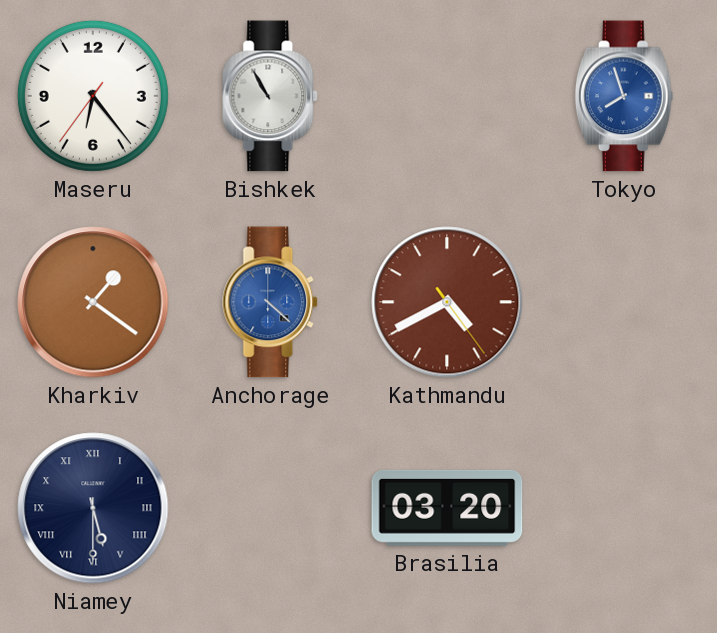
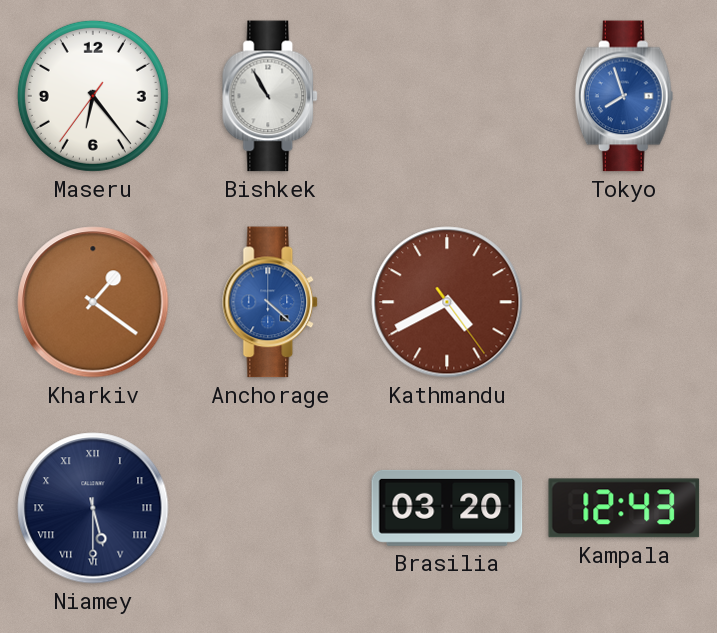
Kampala: none -> 12:43
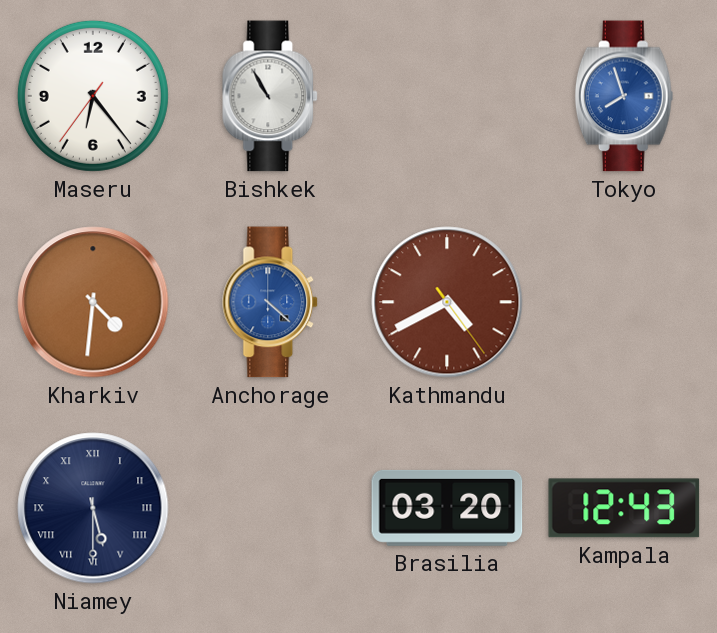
Kharkiv: 1:21 -> 4:31
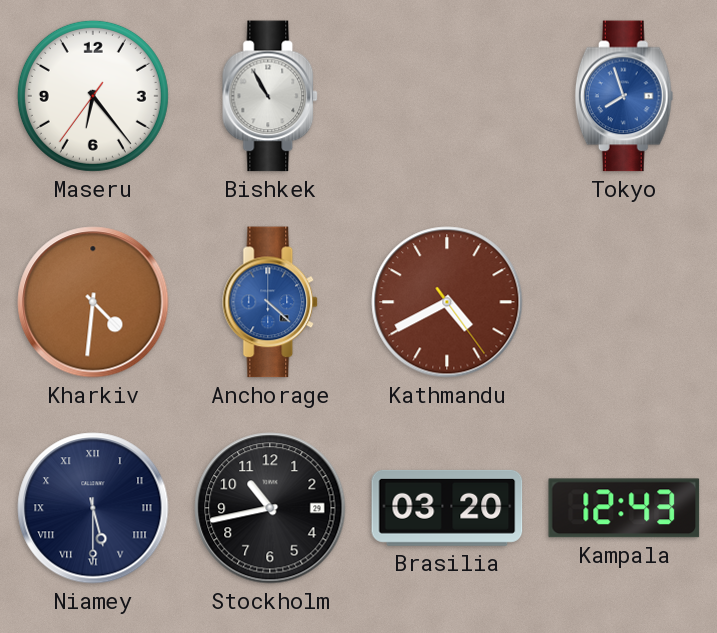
Stockholm: none -> 10:43
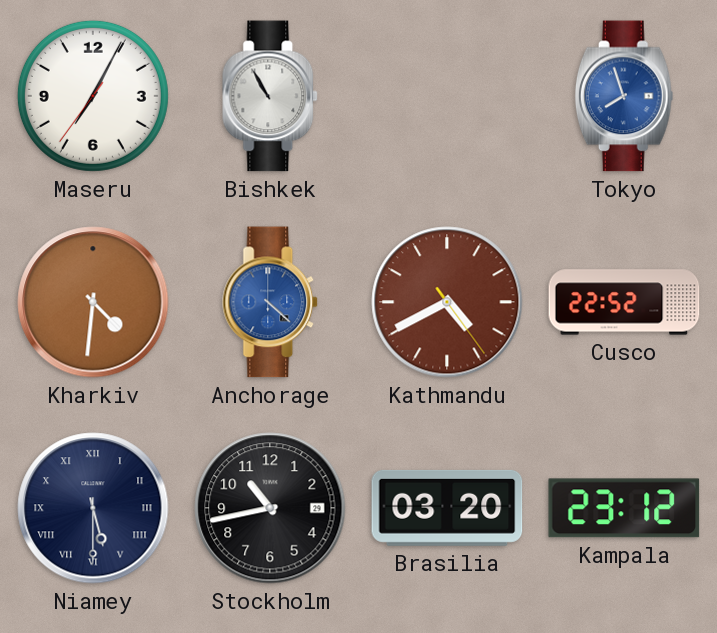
Maseru: 6:23 -> 7:04
Cusco: none -> 22:52
Kampala: 12:43 -> 23:12
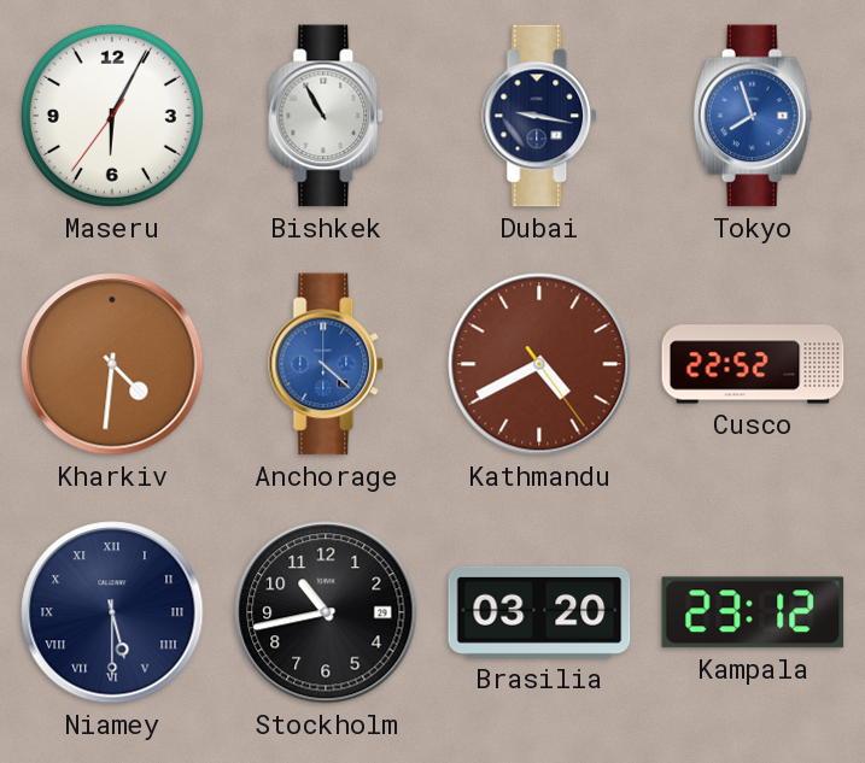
Maseru: 7:04 -> 6:04
Dubai: none -> 9:17
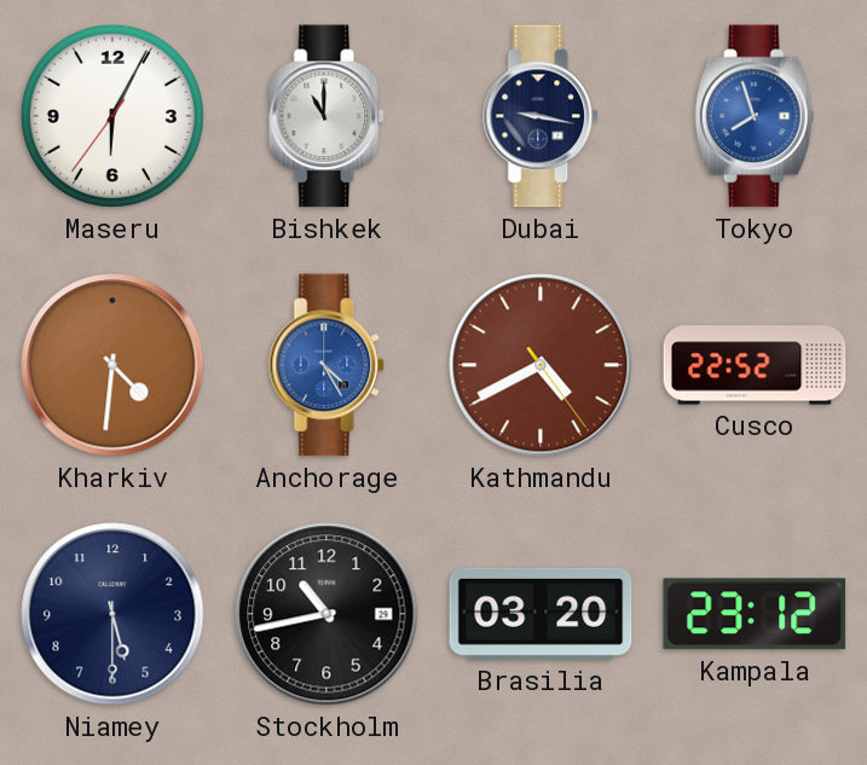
Bishkek: 10:55 -> 11:00
Anchorage: 4:22 -> 4:25
Niamey numerals: Roman -> Arabic
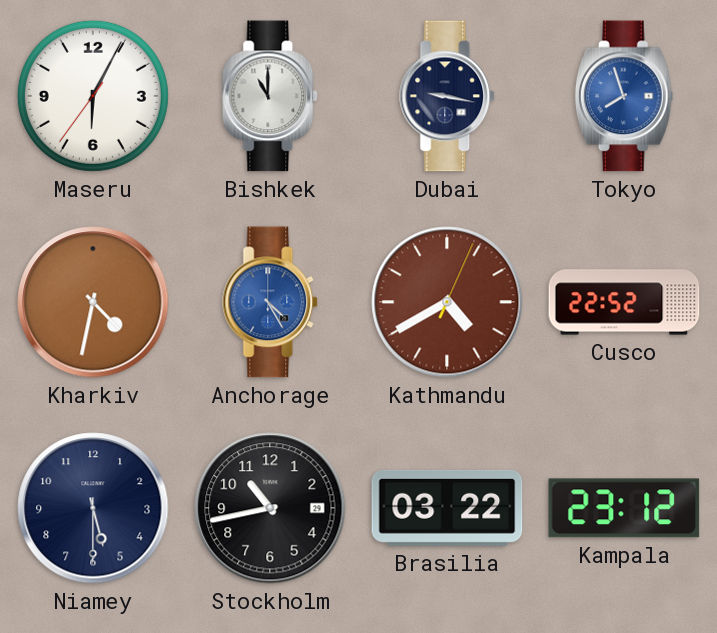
Kharkiv: 4:31 -> 4:32
Kathmandu: 4:40:24 -> 4:40:04
Brasilia: 03:20 -> 03:22
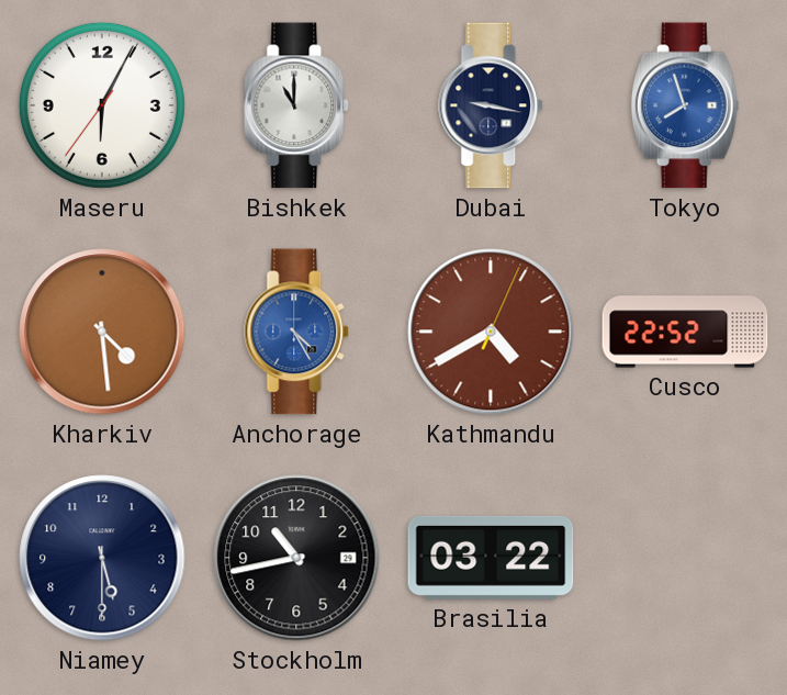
Kharkiv: 4:32 -> 4:29
Kampala: 23:12 -> none
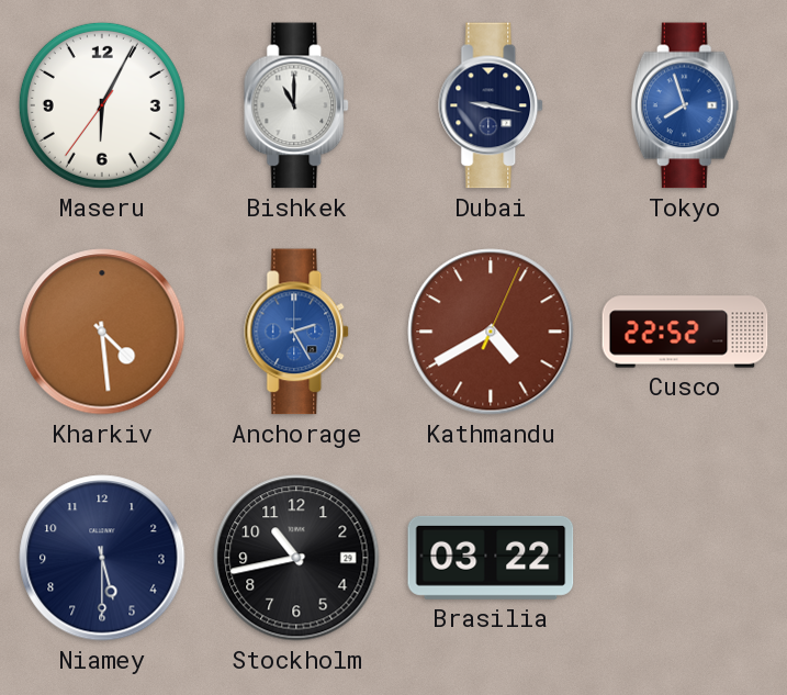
Anchorage: 4:25 -> 2:25
